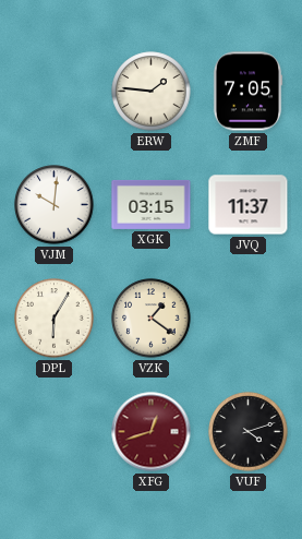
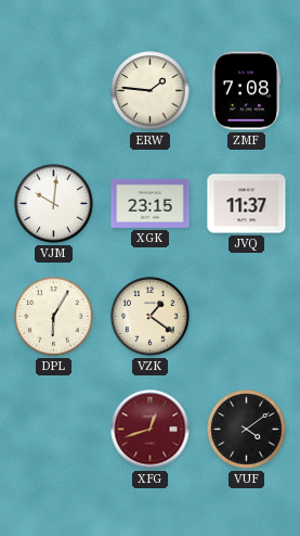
ZMF: 7:05 -> 7:08
XGK: 03:15 -> 23:15
VUF: 4:12 -> 4:09
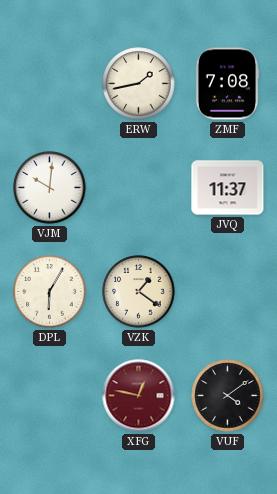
ERW: 1:46 -> 1:43
XGK: 23:15 -> none
XFG: 12:42 -> 12:47
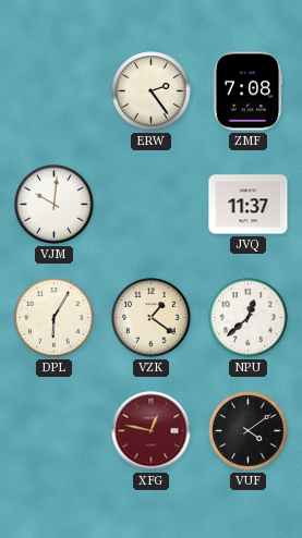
ERW: 1:43 -> 2:24
NPU: none -> 12:38
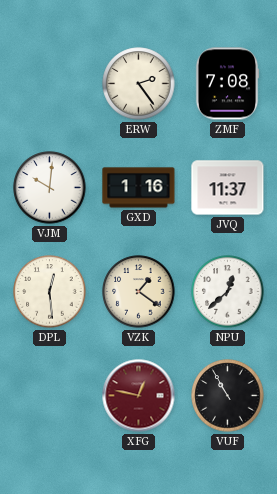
GXD: none -> 1:16
DPL: 6:05 -> 12:29
VUF: 4:09 -> 10:55
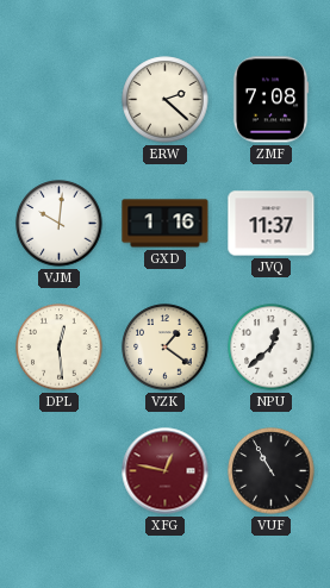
ERW: 2:24 -> 2:22
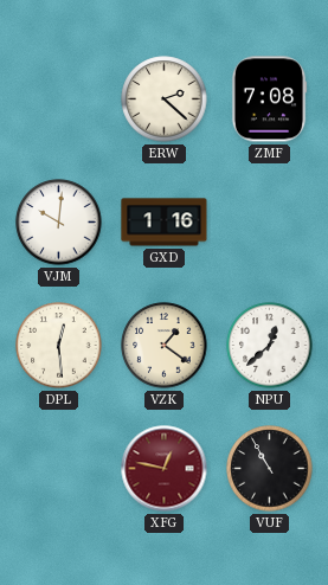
JVQ: 11:37 -> none
